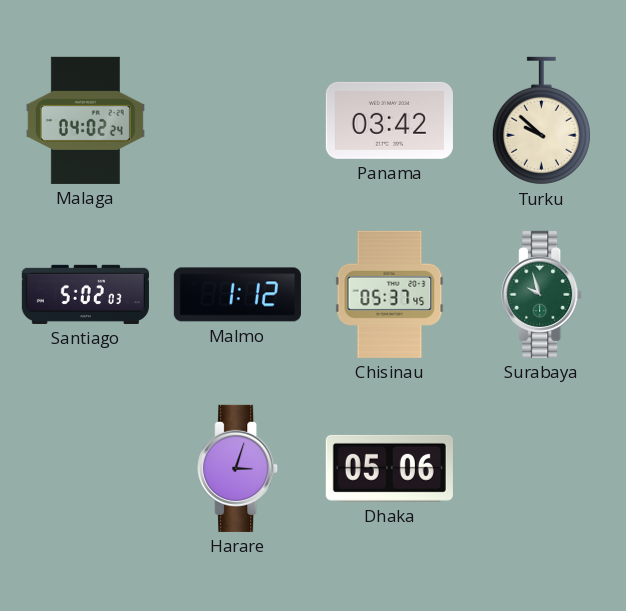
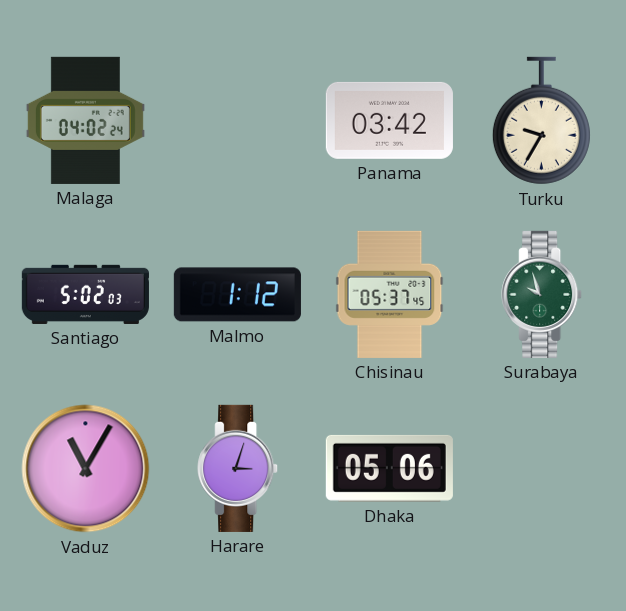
Turku: 9:52 -> 9:35
Vaduz: none -> 11:05
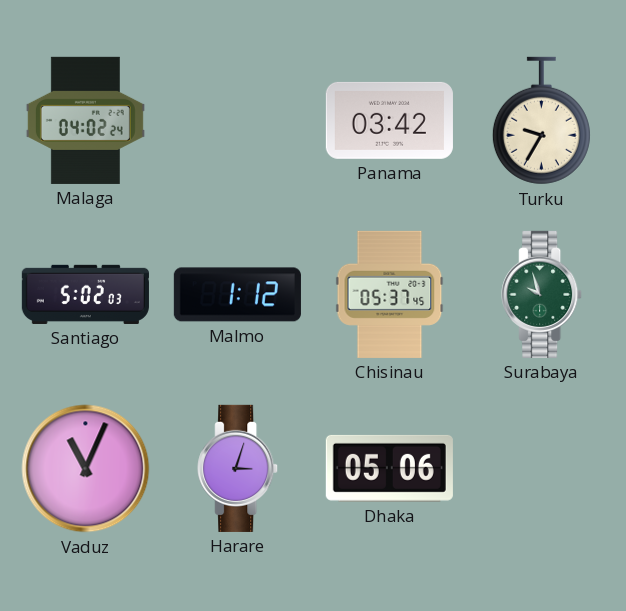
Vaduz: 11:05 -> 11:04
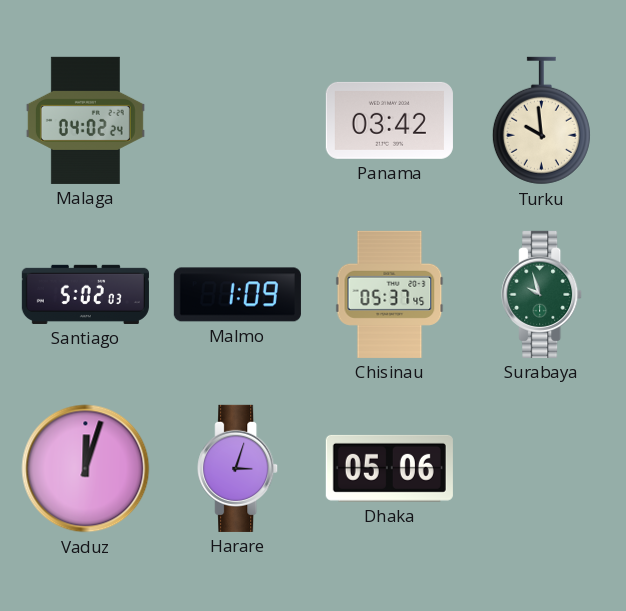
Turku: 9:35 -> 9:59
Malmo: 1:12 -> 1:09
Vaduz: 11:04 -> 12:03
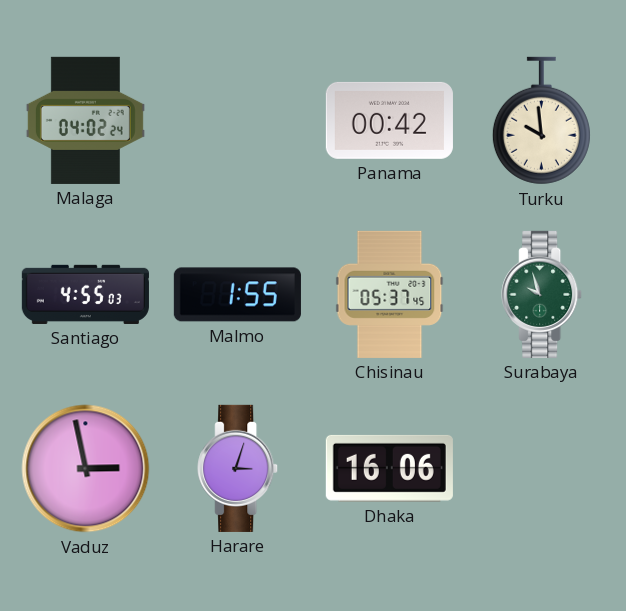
Panama: 03:42 -> 00:42
Santiago: 5:02 -> 4:55
Malmo: 1:09 -> 1:55
Vaduz: 12:03 -> 2:58
Dhaka: 05:06 -> 16:06
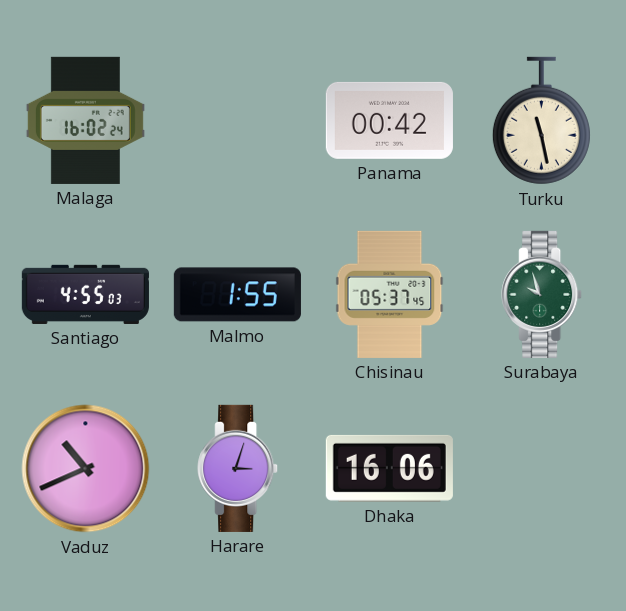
Malaga: 04:02 -> 16:02
Turku: 9:59 -> 11:28
Vaduz: 2:58 -> 10:41
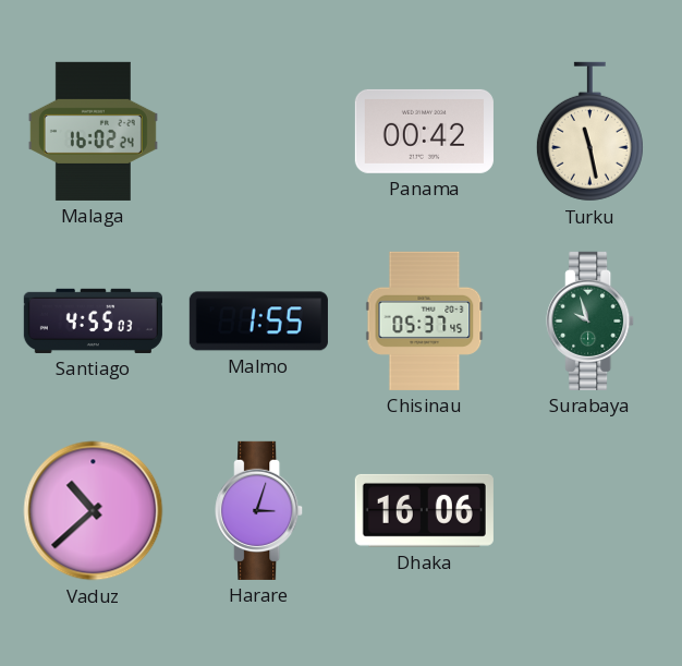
Vaduz: 10:41 -> 10:38
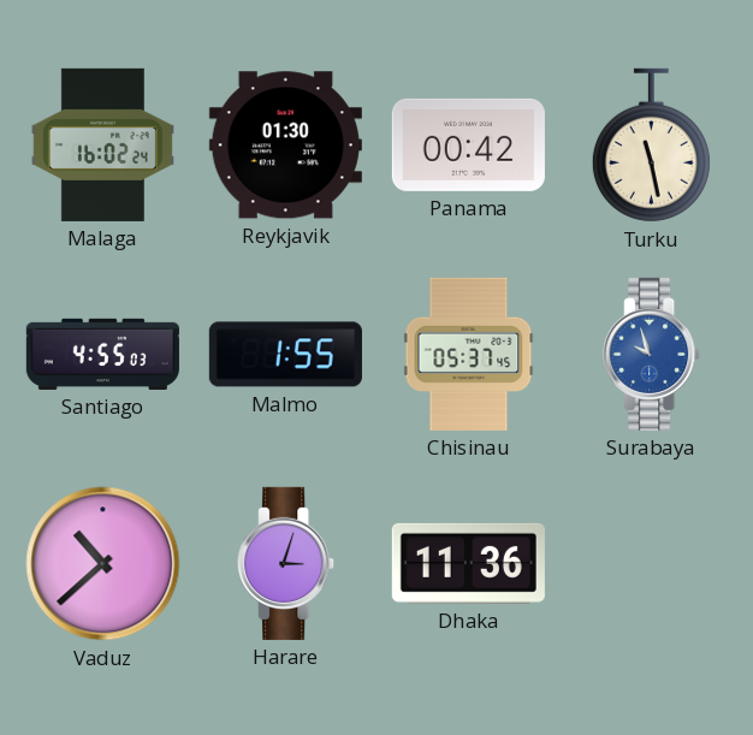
Reykjavik: none -> 01:30
Surabaya dial: green -> blue
Dhaka: 16:06 -> 11:36
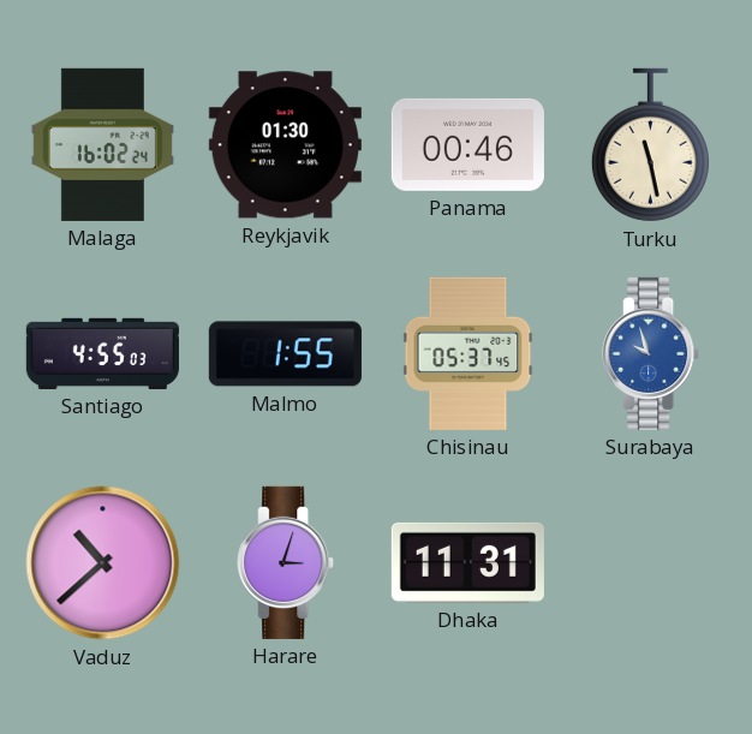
Panama: 00:42 -> 00:46
Dhaka: 11:36 -> 11:31
